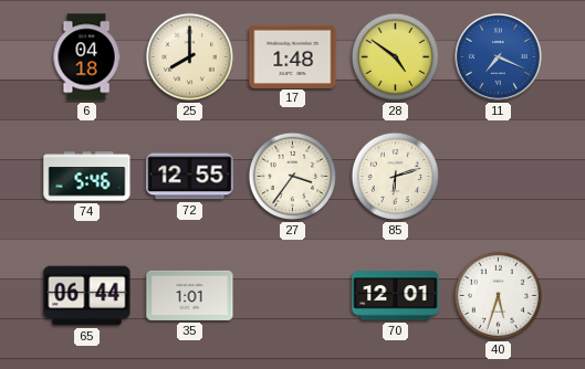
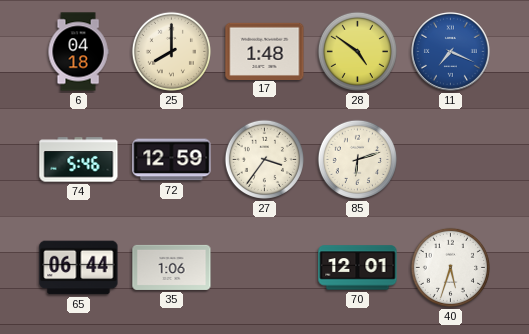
72: 12:55 -> 12:59
35: 1:01 -> 1:06
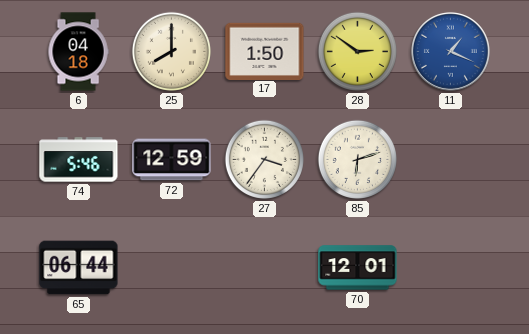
17: 1:48 -> 1:50
28: 4:51 -> 2:51
11: 7:19 -> 1:19
35: 1:06 -> none
40: 5:33 -> none
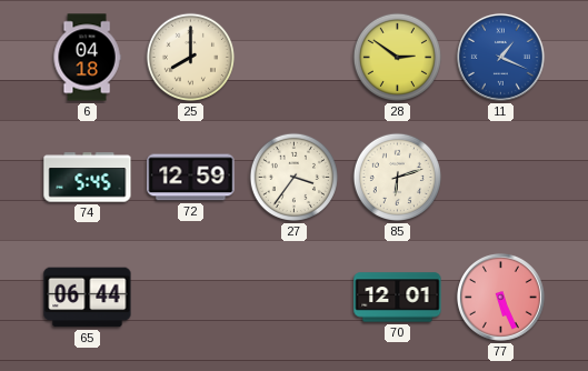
17: 1:50 -> none
74: 5:46 -> 5:45
77: none -> 5:26
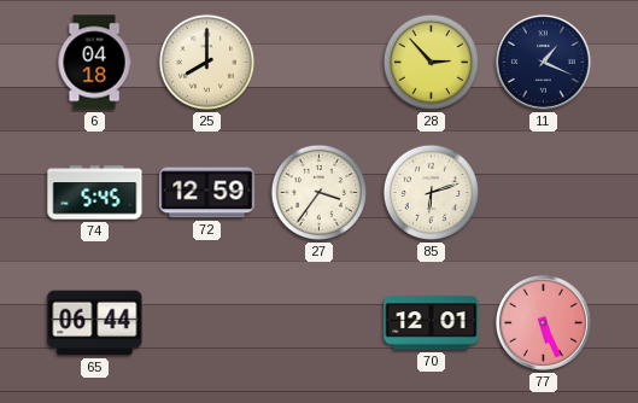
28: 2:51 -> 2:53
11 dial: blue -> navy
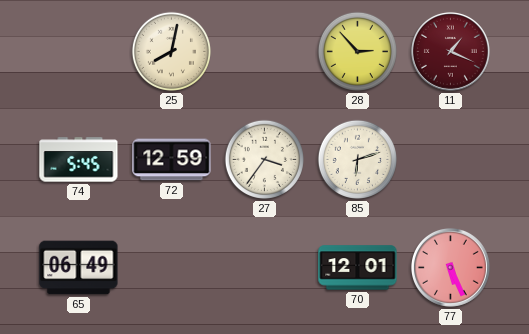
6: 04:18 -> none
25: 8:00 -> 8:02
11 dial: navy -> burgundy
65: 06:44 -> 06:49
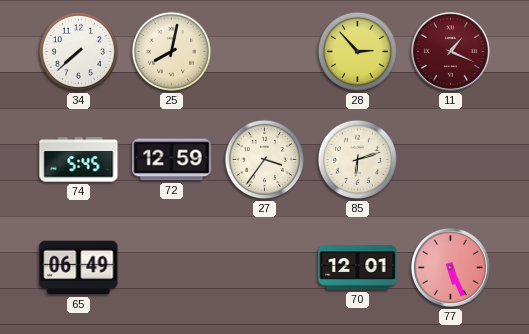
34: none -> 7:38
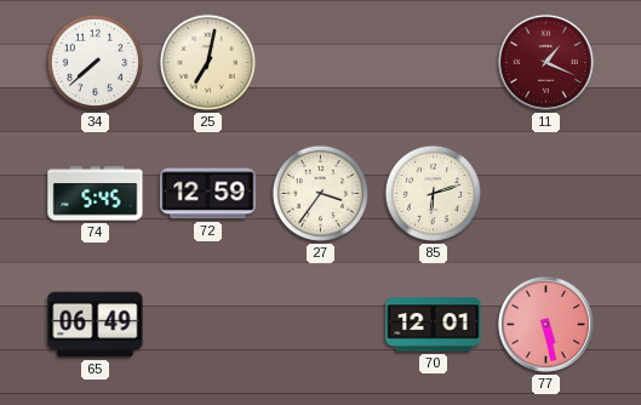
25: 8:02 -> 7:02
28: 2:53 -> none
77: 5:26 -> 5:28
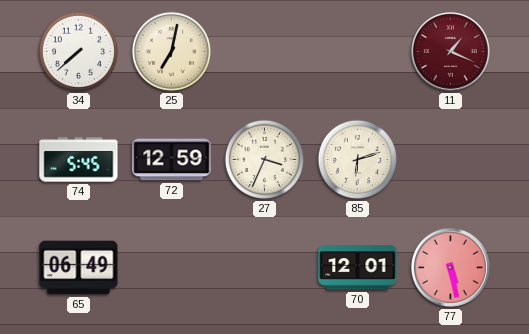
27: 3:36 -> 3:34
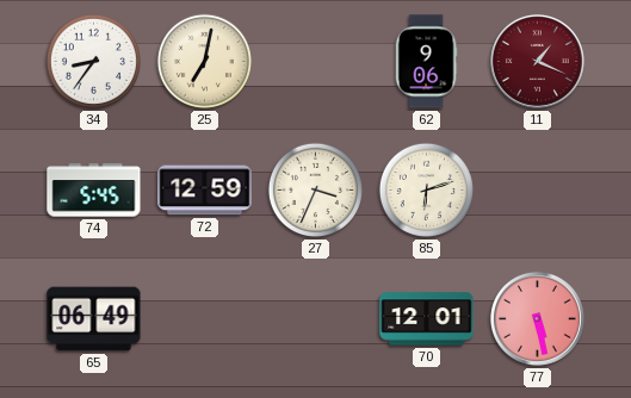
34: 7:38 -> 8:36
62: none -> 9:06
